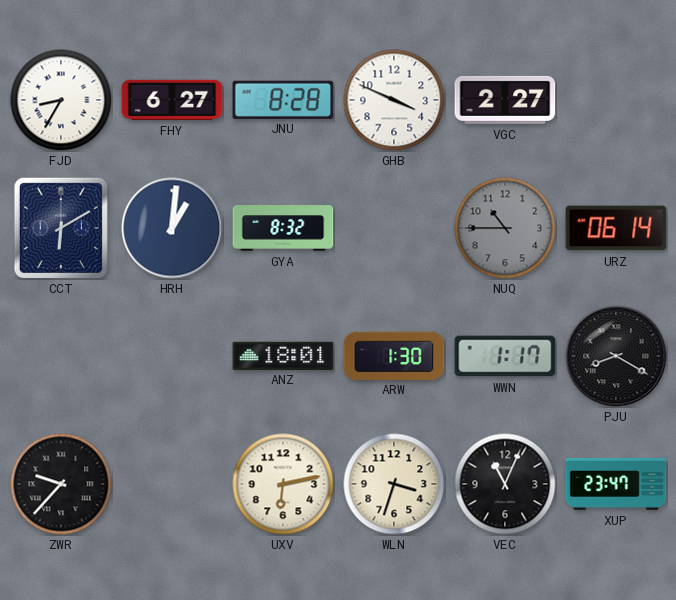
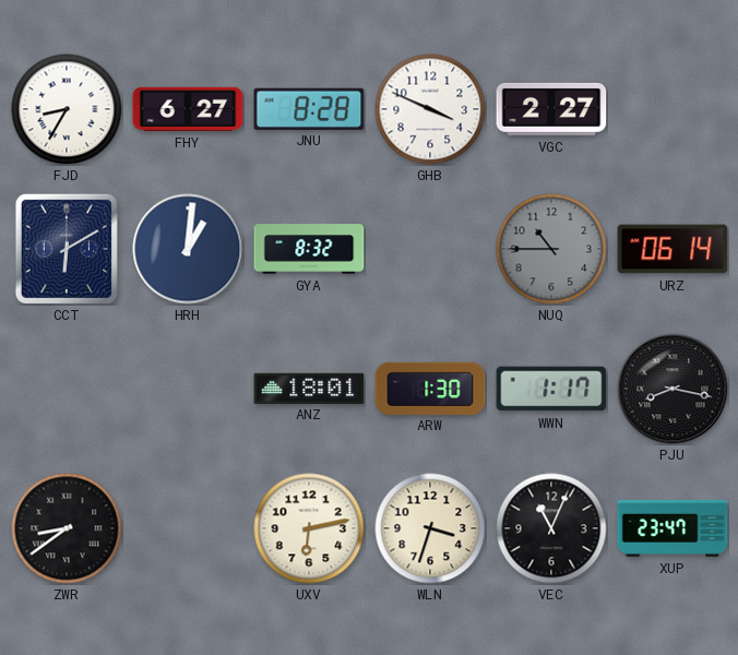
PJU: 8:20 -> 8:17
ZWR: 9:37 -> 8:39
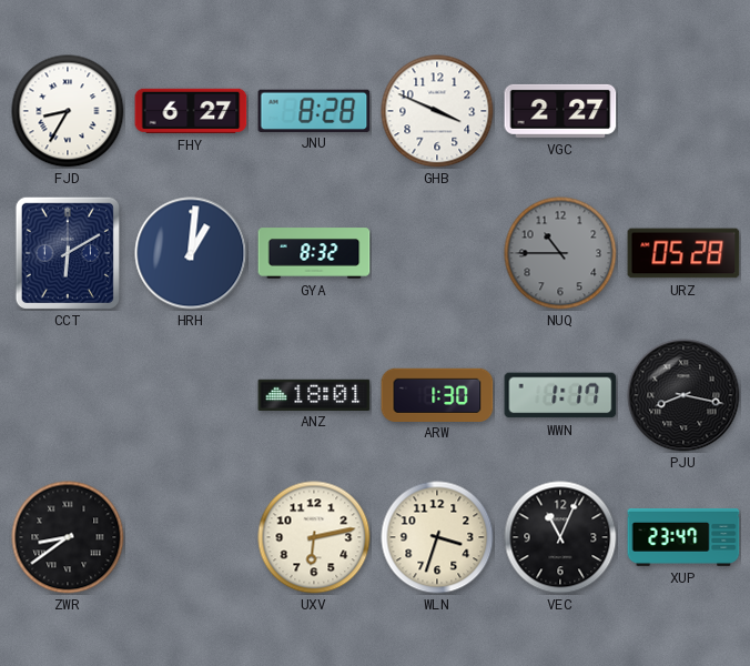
URZ: 06:14 -> 05:28
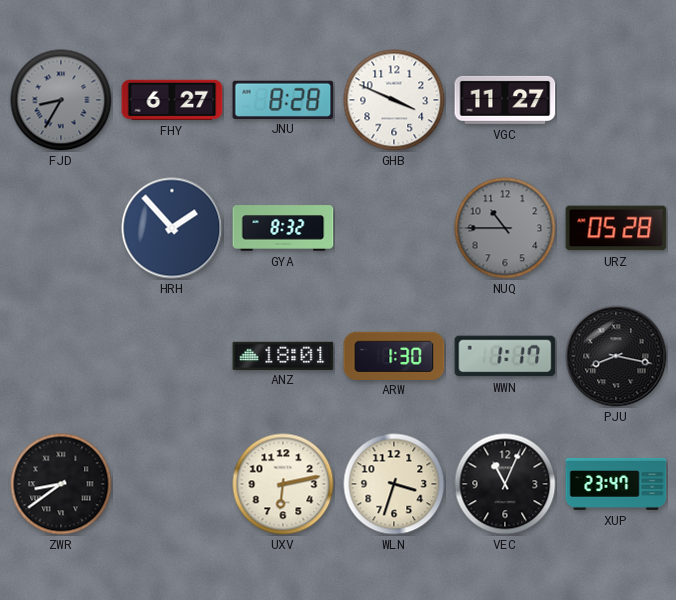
FJD dial: white -> grey
VGC: 2:27 -> 11:27
CCT: 6:10 -> none
HRH: 1:01 -> 1:53
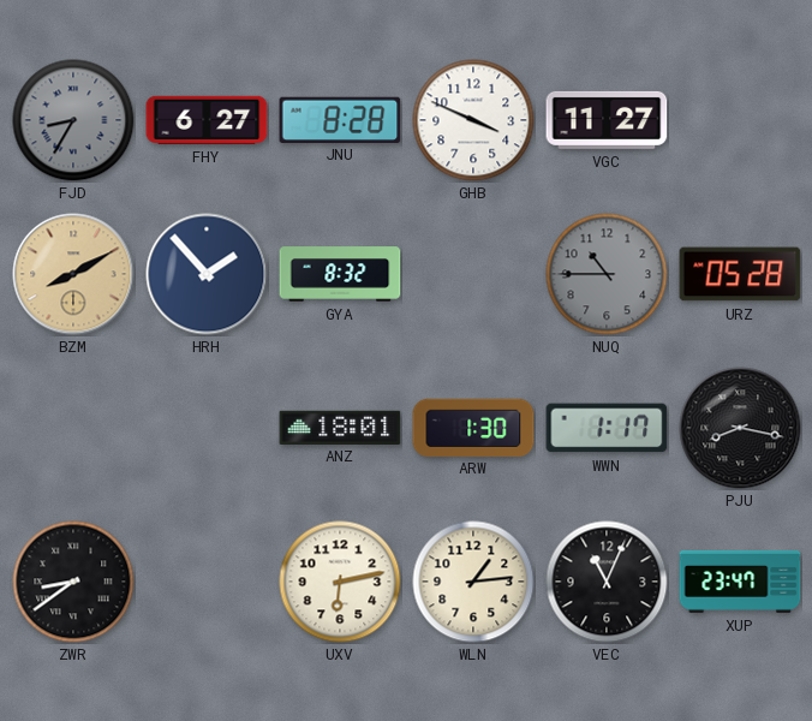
BZM: none -> 8:10
WLN: 3:33 -> 1:14
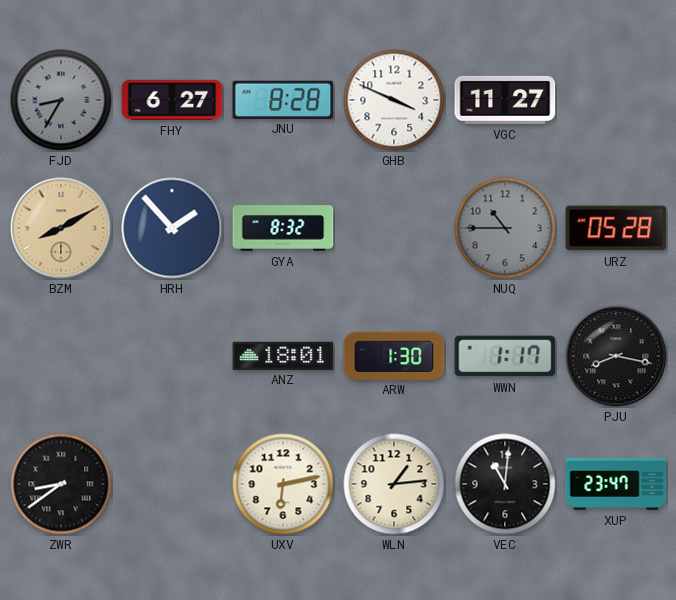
VEC: 11:04 -> 11:01
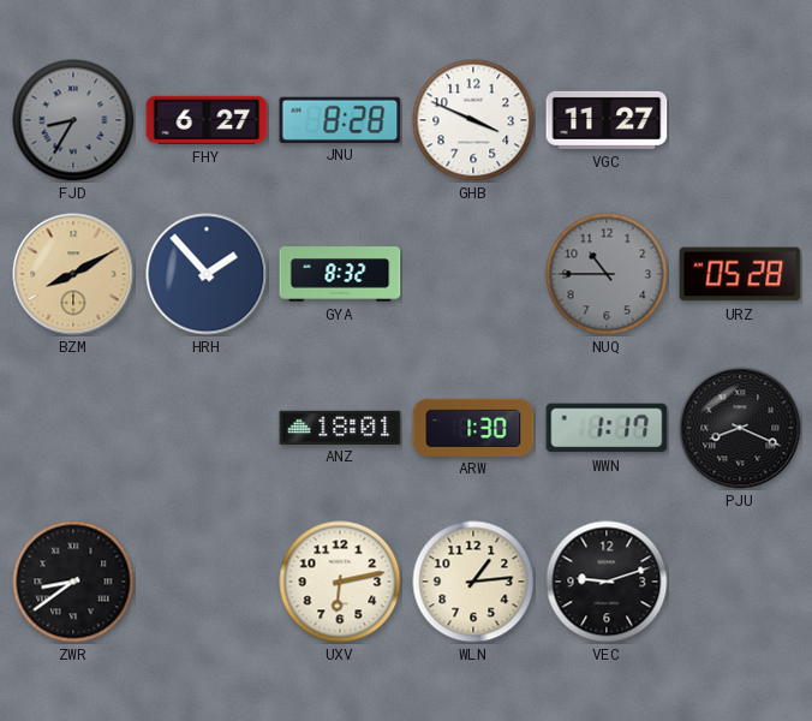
PJU: 8:17 -> 8:19
VEC: 11:01 -> 9:12
XUP: 23:47 -> none
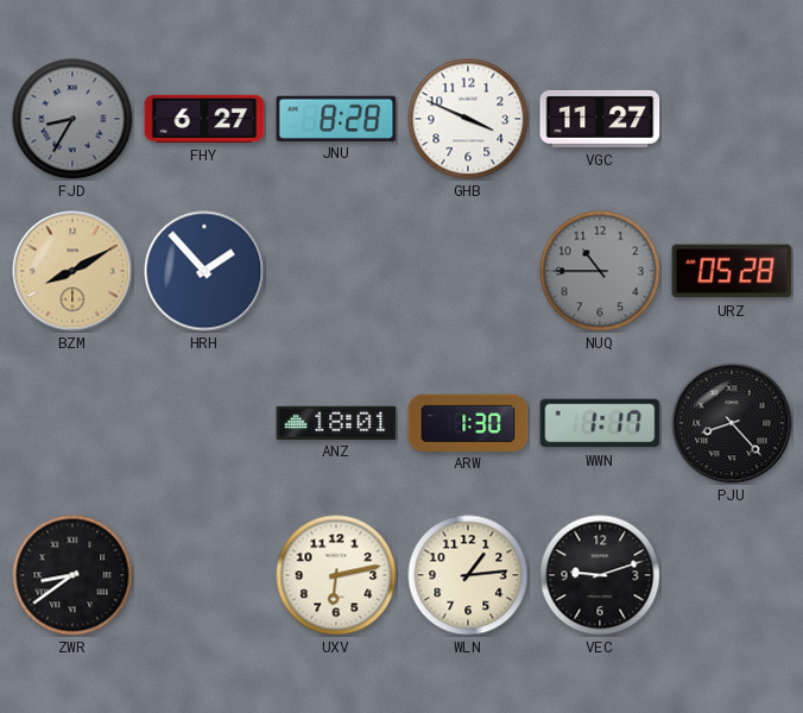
GYA: 8:32 -> none
PJU: 8:19 -> 8:23
